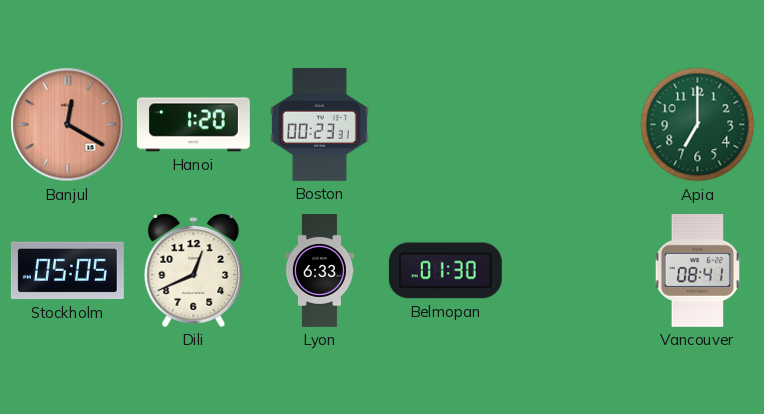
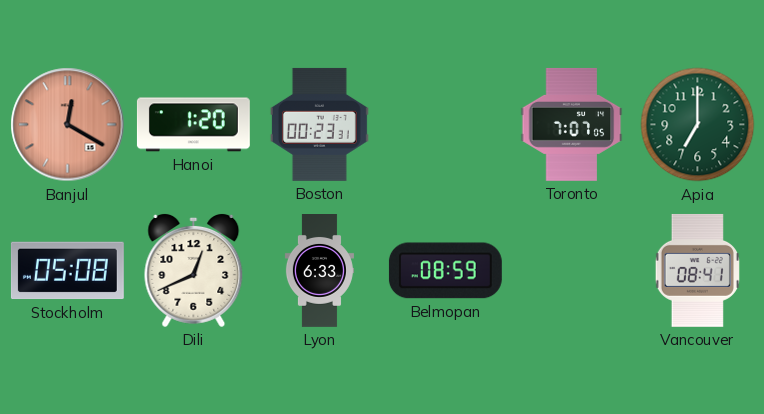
Toronto: none -> 7:07
Stockholm: 05:05 -> 05:08
Belmopan: 01:30 -> 08:59
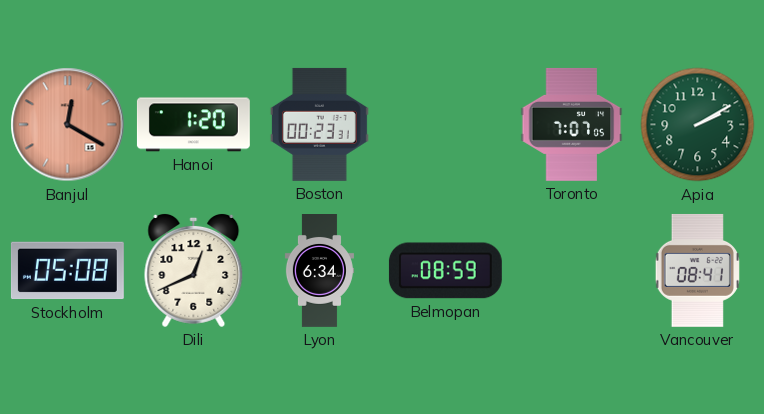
Apia: 7:00 -> 2:10
Lyon: 6:33 -> 6:34
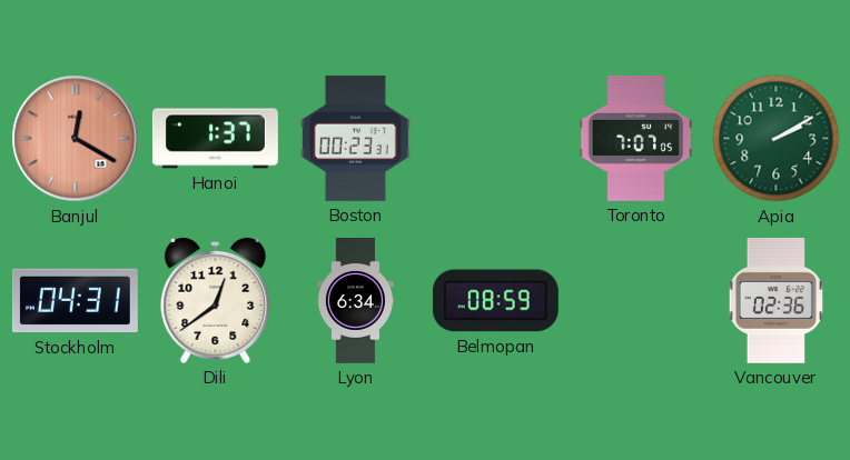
Hanoi: 1:20 -> 1:37
Stockholm: 05:08 -> 04:31
Dili: 12:41 -> 12:39
Vancouver: 08:41 -> 02:36
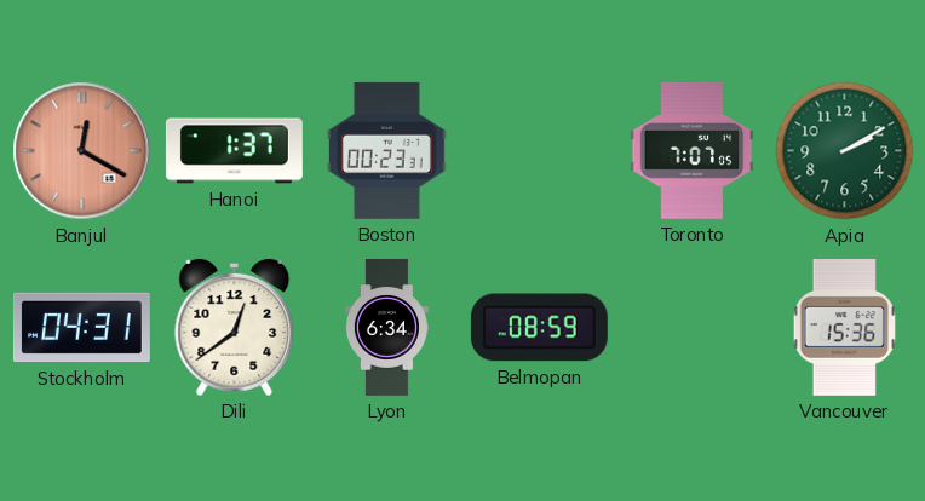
Vancouver: 02:36 -> 15:36
